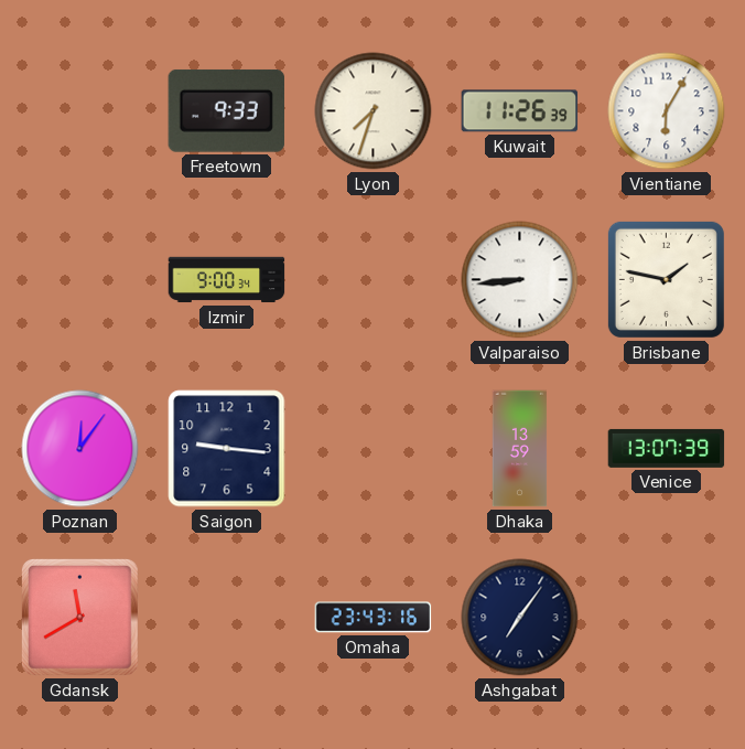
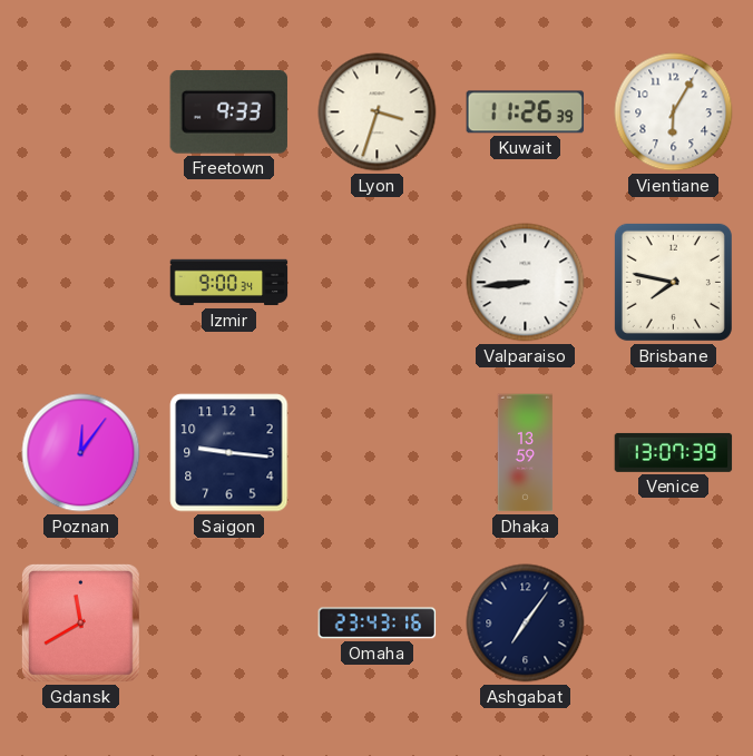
Lyon: 7:33 -> 3:33
Brisbane: 1:47 -> 7:47
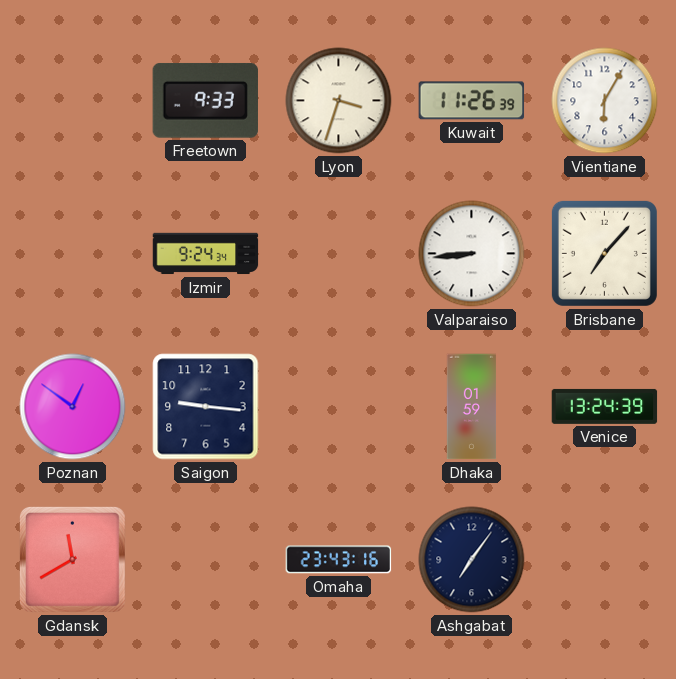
Izmir: 9:00 -> 9:24
Brisbane: 7:47 -> 7:07
Poznan: 12:06 -> 12:51
Dhaka: 13:59 -> 01:59
Venice: 13:07 -> 13:24
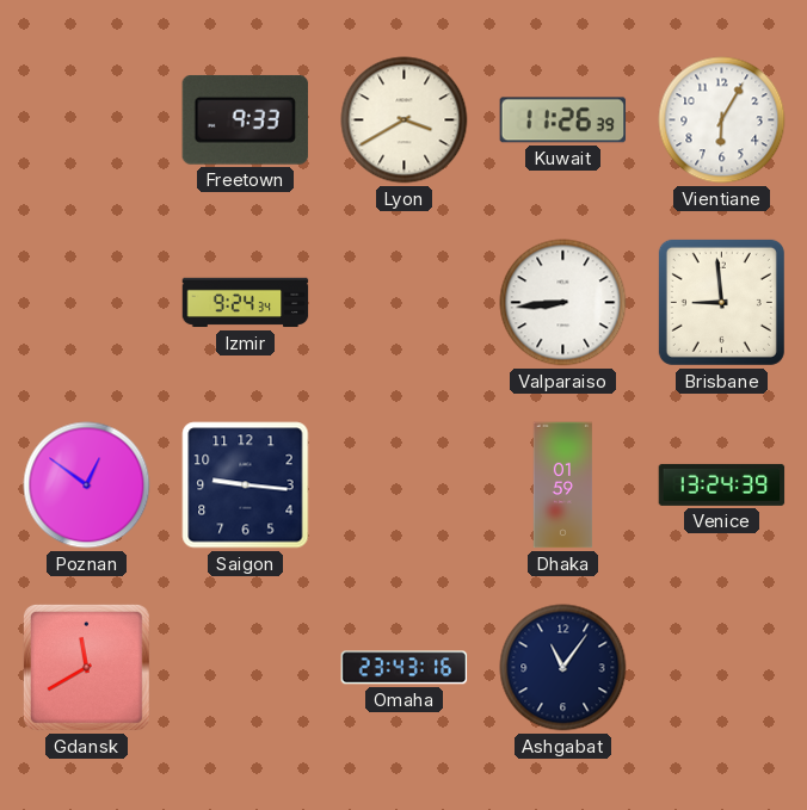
Lyon: 3:33 -> 3:40
Brisbane: 7:07 -> 8:59
Ashgabat: 7:06 -> 11:06
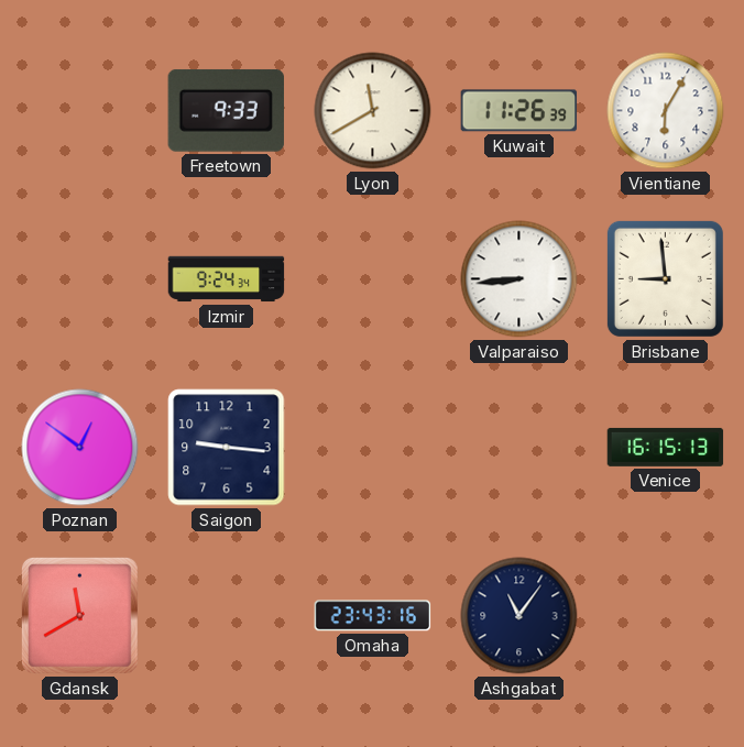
Lyon: 3:40 -> 11:40
Dhaka: 01:59 -> none
Venice: 13:24 -> 16:15
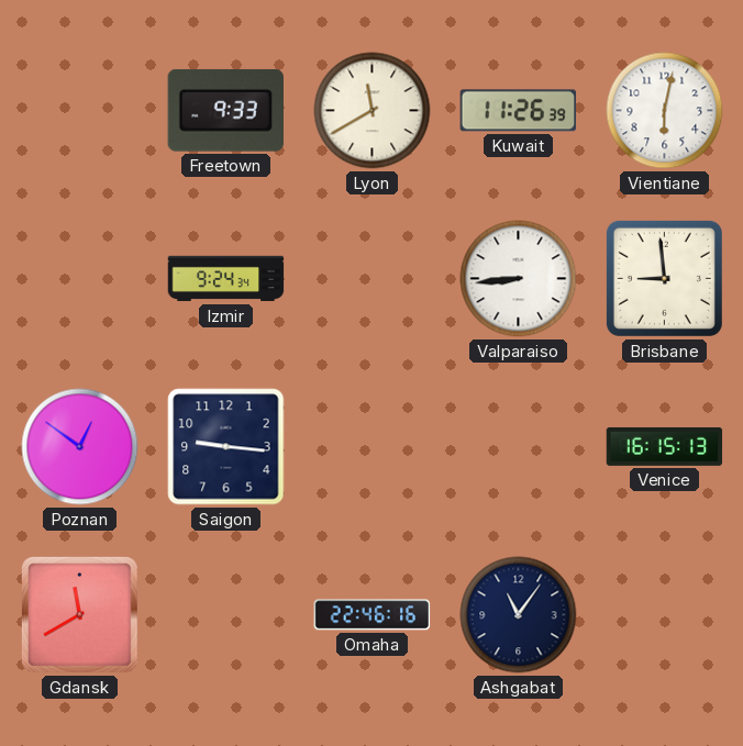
Vientiane: 6:05 -> 6:02
Omaha: 23:43 -> 22:46
